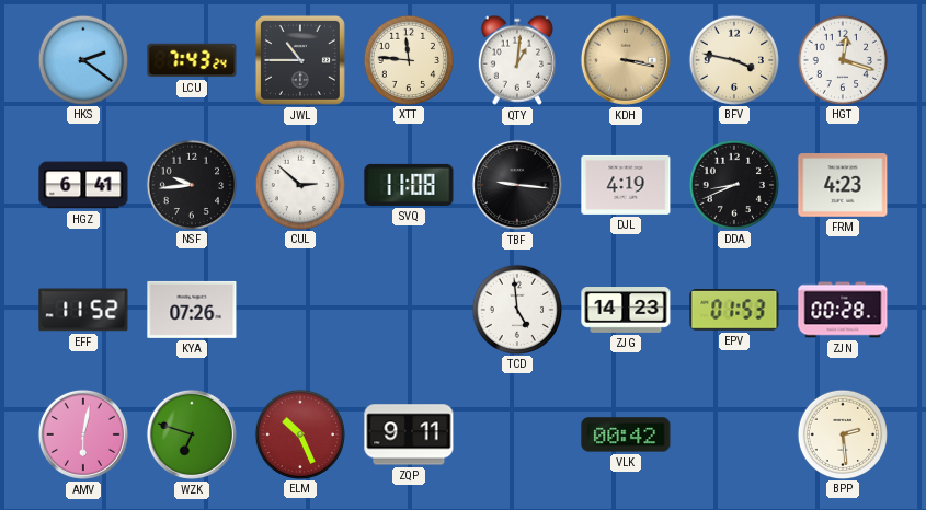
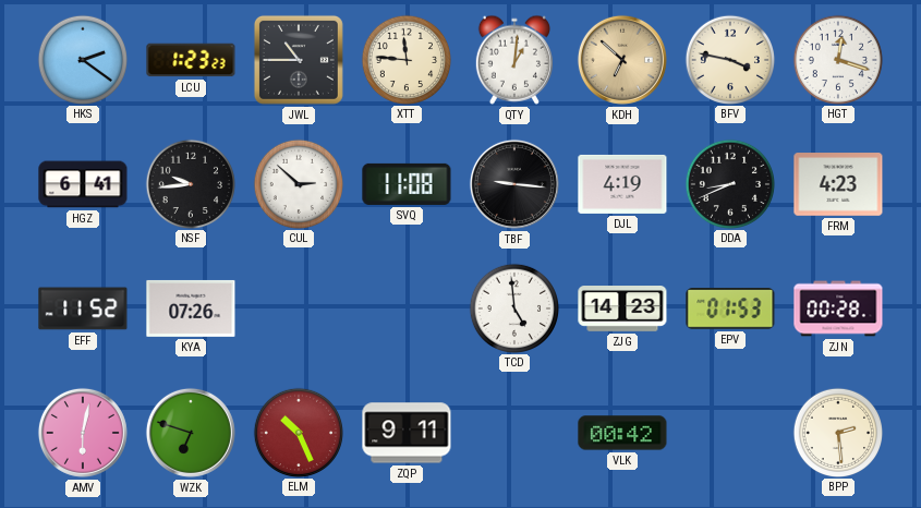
LCU: 7:43 -> 1:23
KDH: 3:17 -> 6:52
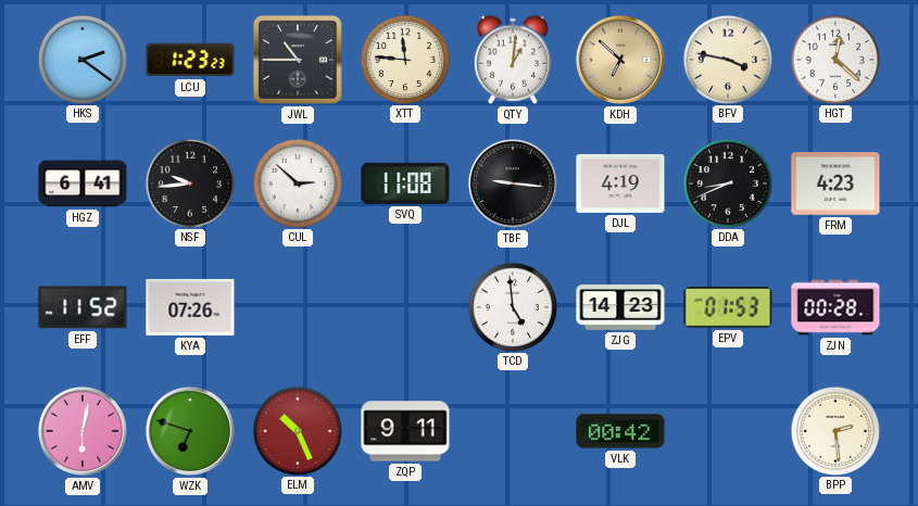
HGT: 12:18 -> 12:22
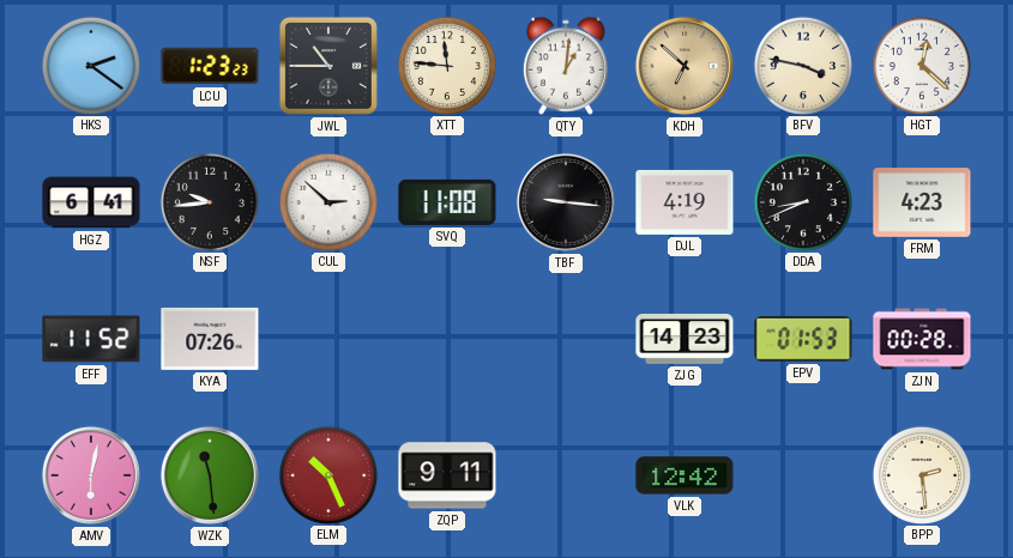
TCD: 4:59 -> none
WZK: 6:48 -> 11:29
VLK: 00:42 -> 12:42
